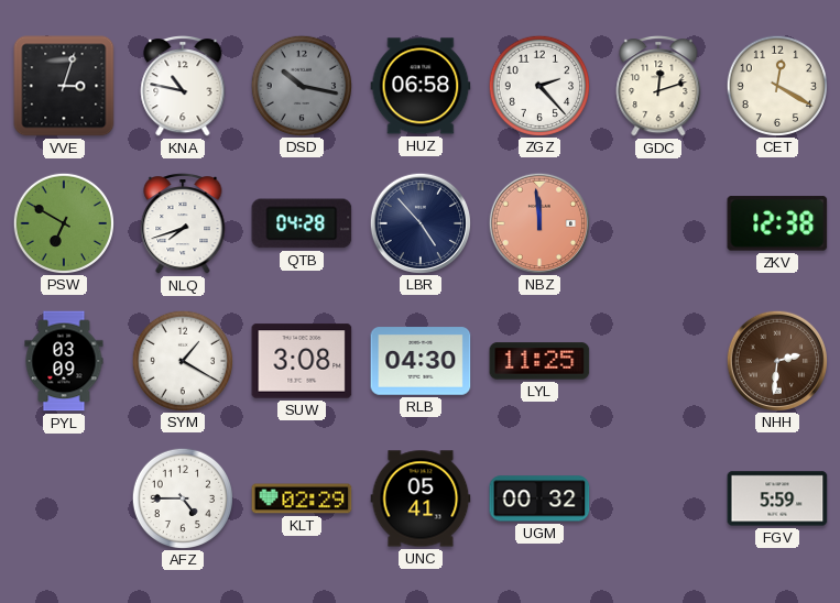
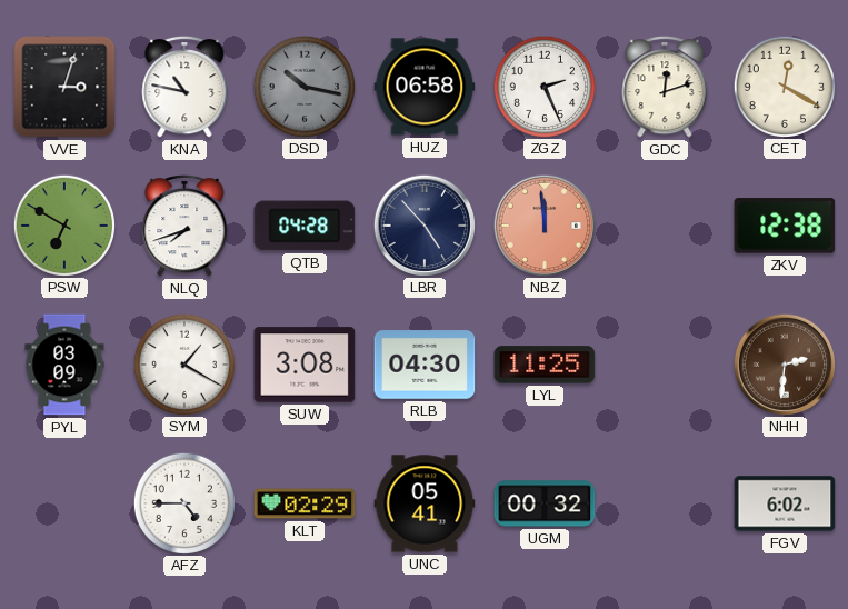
ZGZ: 2:23 -> 2:26
FGV: 5:59 -> 6:02
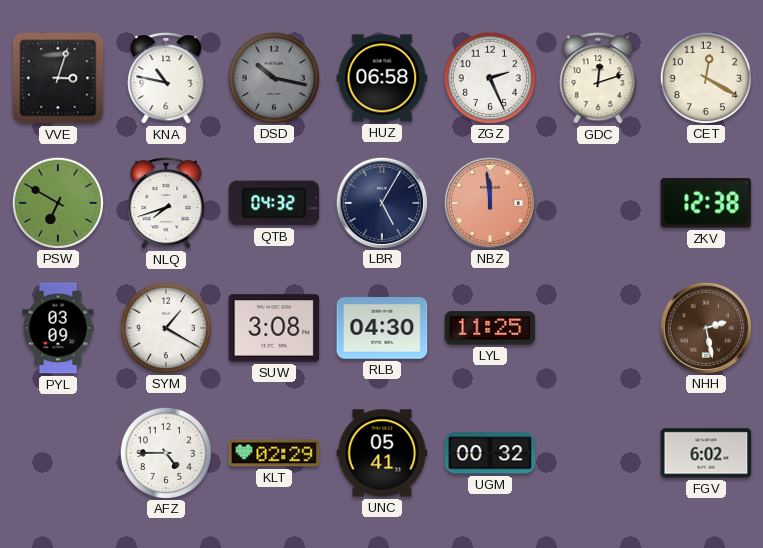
QTB: 04:28 -> 04:32
LBR: 4:53 -> 5:05
NHH: 2:31 -> 2:28
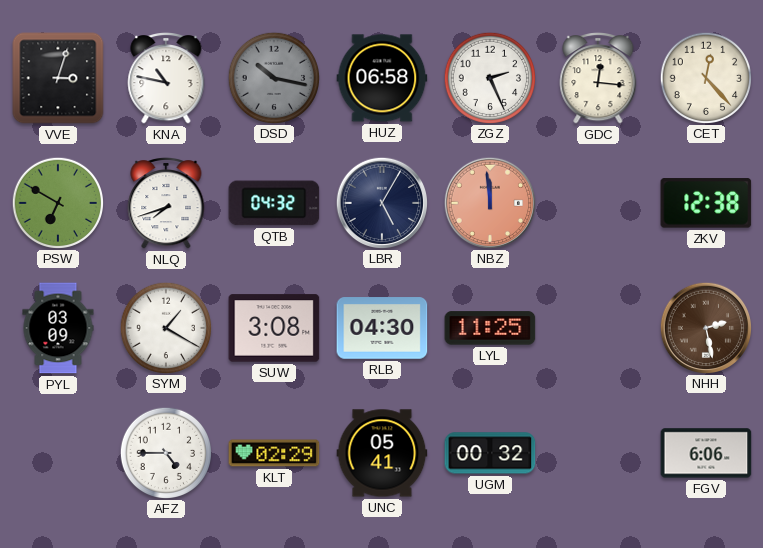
GDC: 12:12 -> 12:16
CET: 12:20 -> 12:23
FGV: 6:02 -> 6:06
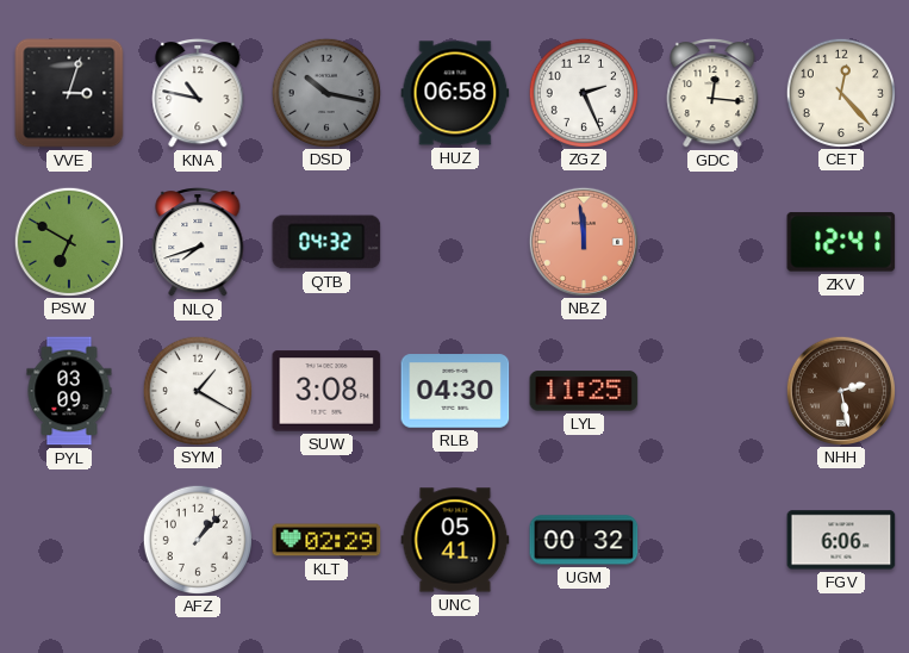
LBR: 5:05 -> none
ZKV: 12:38 -> 12:41
AFZ: 4:45 -> 1:07
